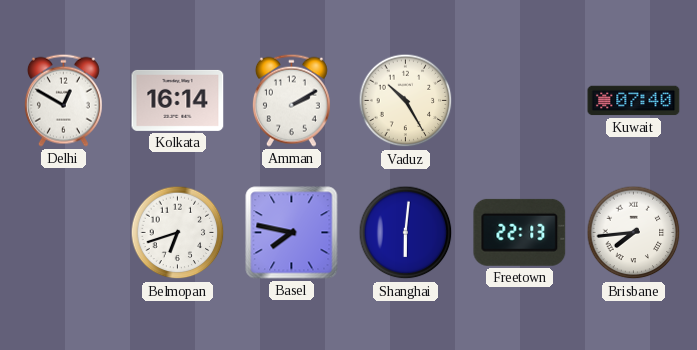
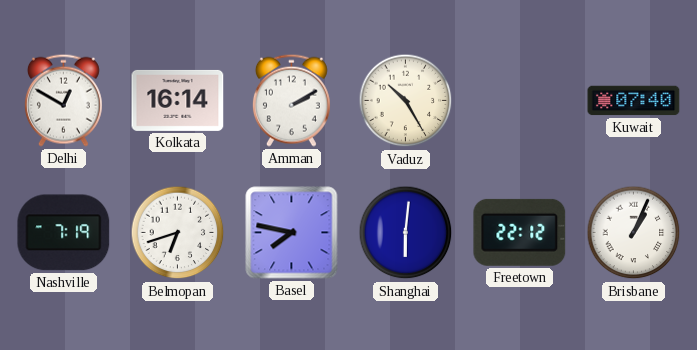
Nashville: none -> 7:19
Freetown: 22:13 -> 22:12
Brisbane: 7:44 -> 1:04
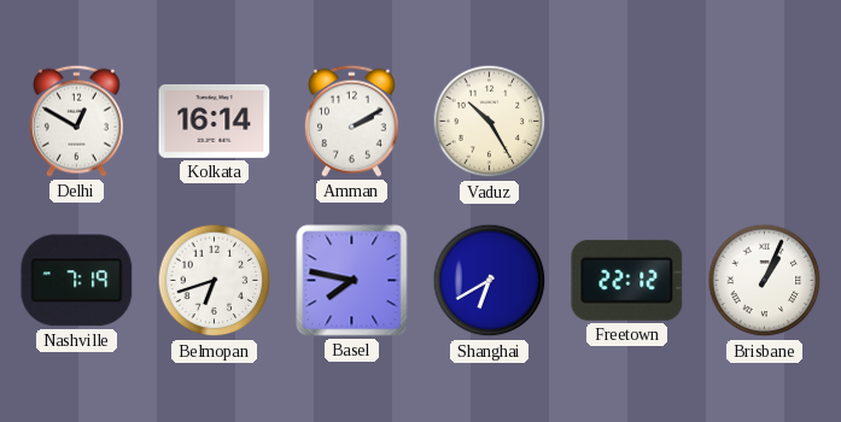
Kuwait: 07:40 -> none
Shanghai: 6:01 -> 6:40
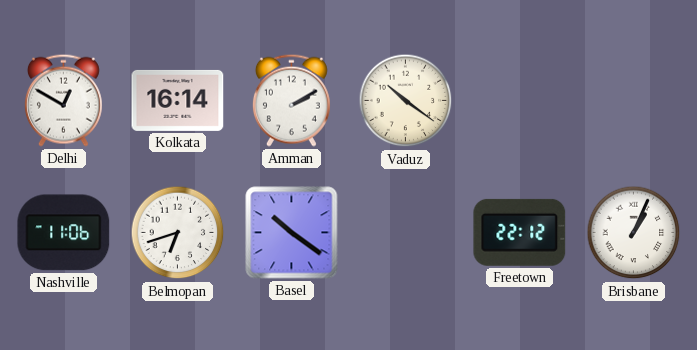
Vaduz: 10:25 -> 10:21
Nashville: 7:19 -> 11:06
Basel: 7:47 -> 10:21
Shanghai: 6:40 -> none
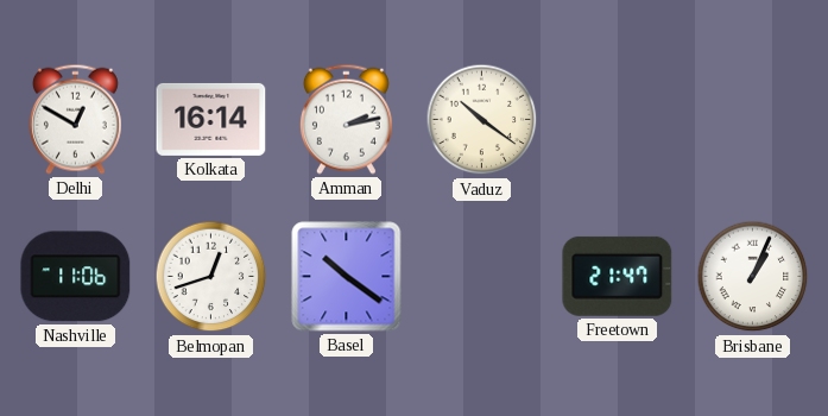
Amman: 2:10 -> 2:13
Belmopan: 6:42 -> 12:42
Freetown: 22:12 -> 21:47
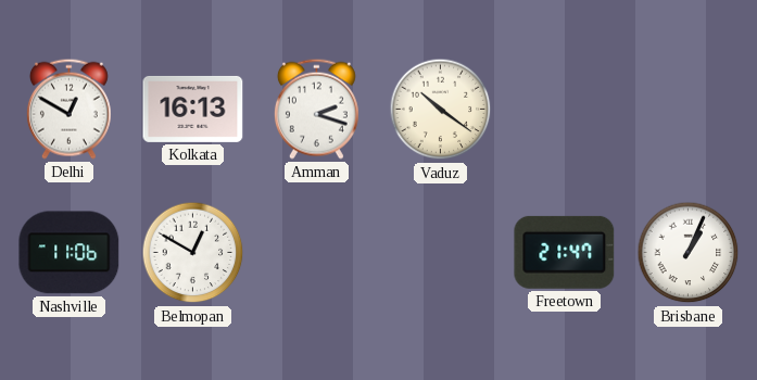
Kolkata: 16:14 -> 16:13
Amman: 2:13 -> 2:18
Belmopan: 12:42 -> 12:50
Basel: 10:21 -> none
